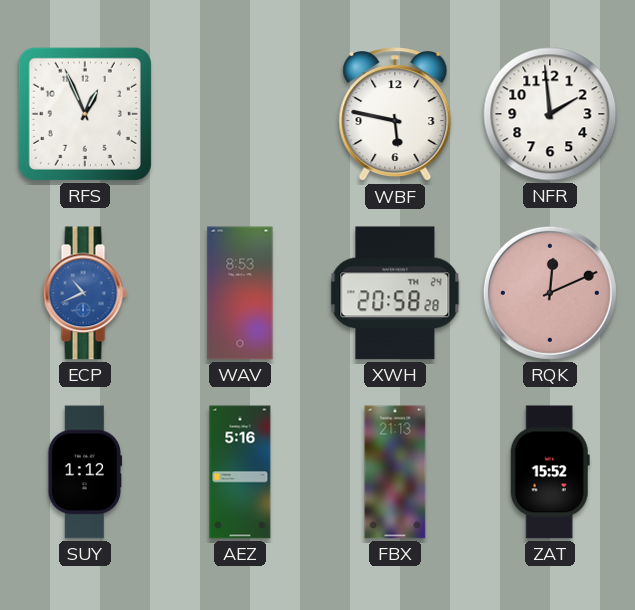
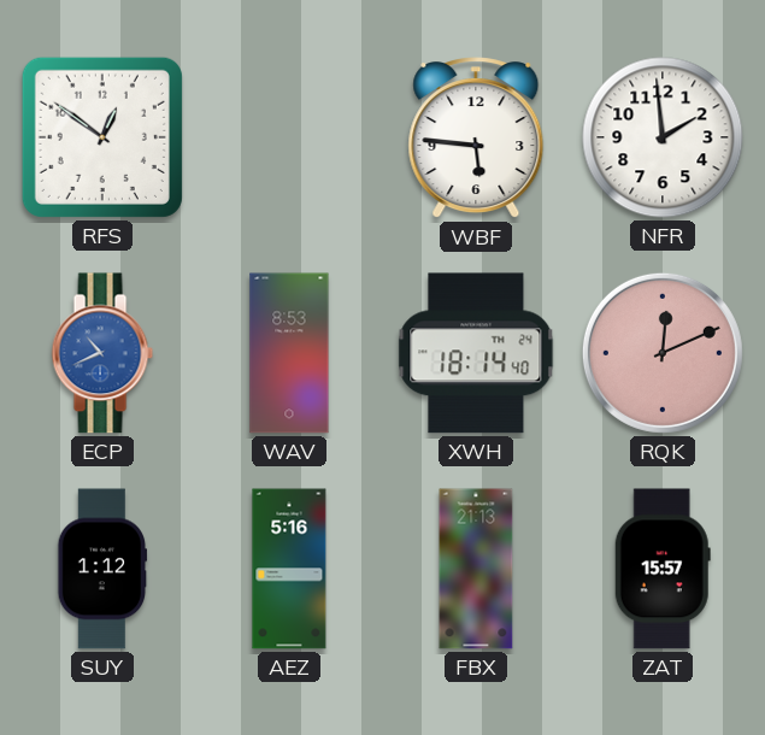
RFS: 12:56 -> 12:51
WBF: 5:47 -> 5:46
XWH: 20:58 -> 18:14
ZAT: 15:52 -> 15:57
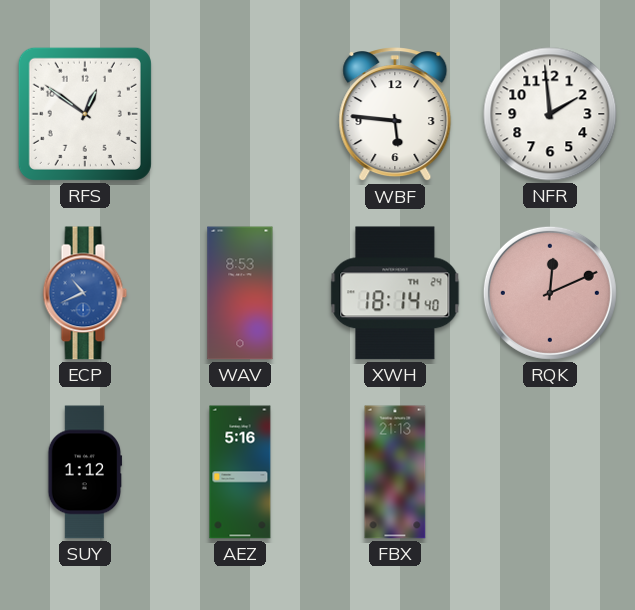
ZAT: 15:57 -> none
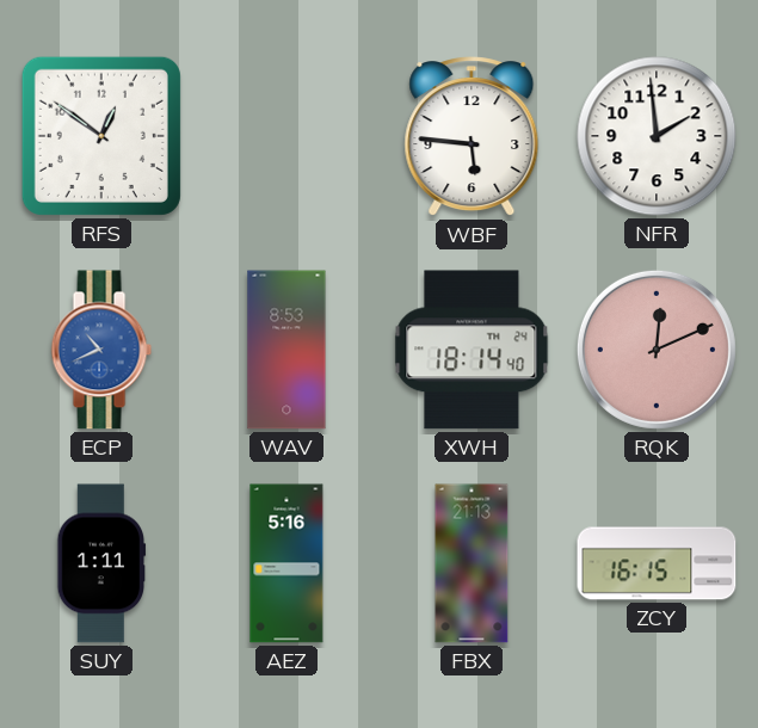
SUY: 1:12 -> 1:11
ZCY: none -> 16:15
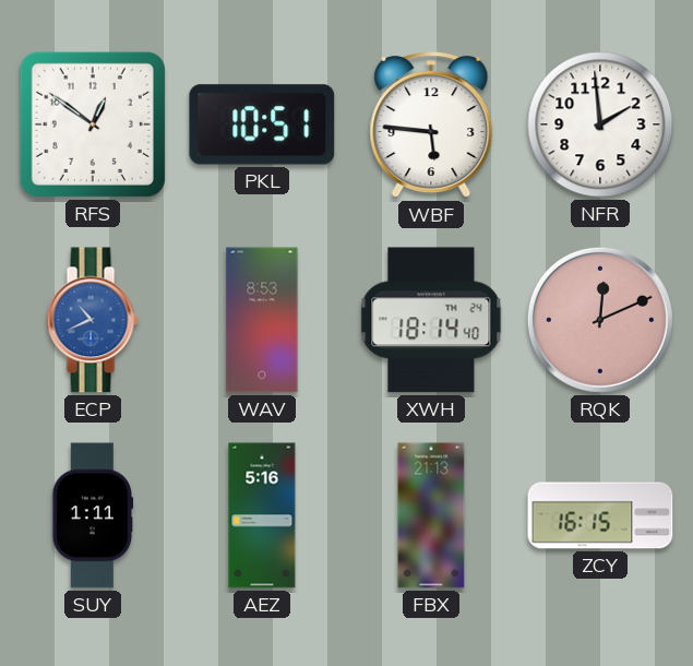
PKL: none -> 10:51
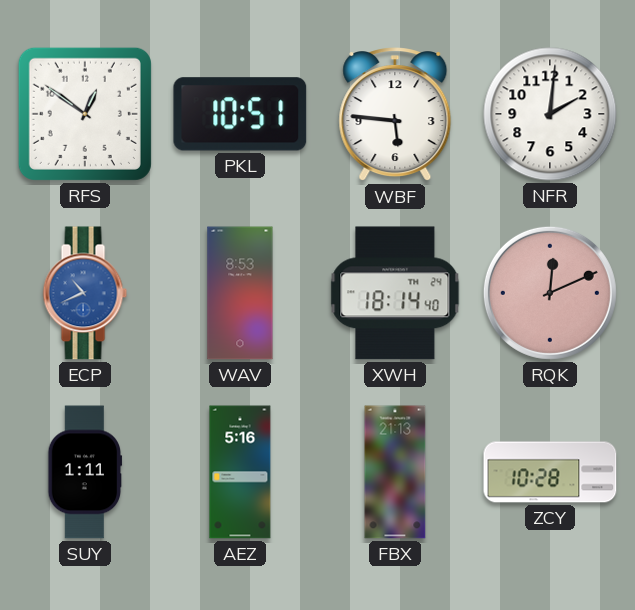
NFR: 1:59 -> 2:01
ZCY: 16:15 -> 10:28
